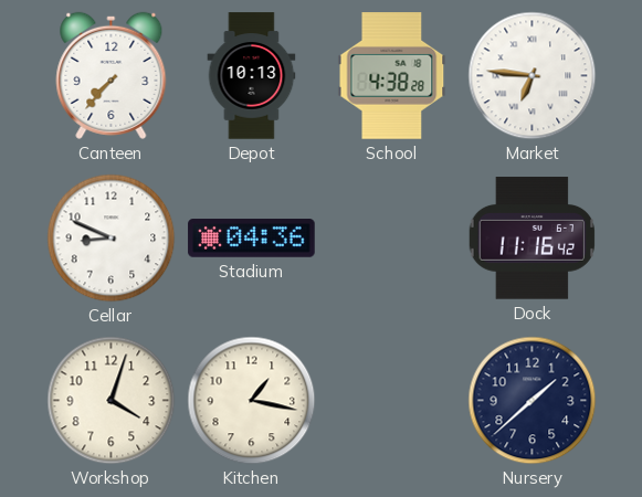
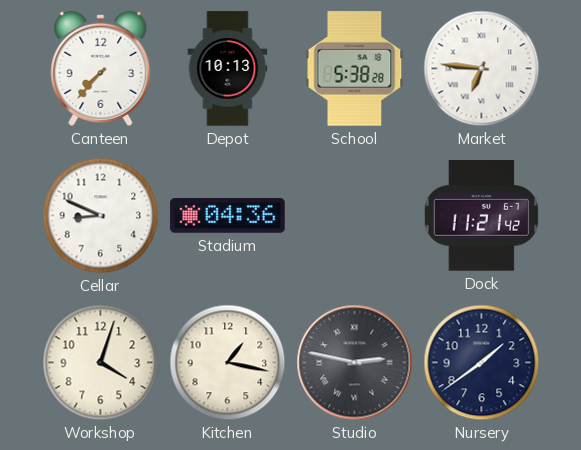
School: 4:38 -> 5:38
Dock: 11:16 -> 11:21
Studio: none -> 2:47
Nursery: 1:38 -> 1:39
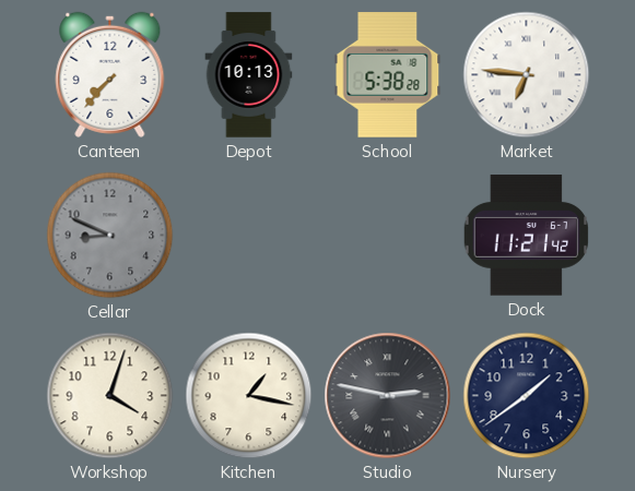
Cellar dial: white -> grey
Stadium: 04:36 -> none
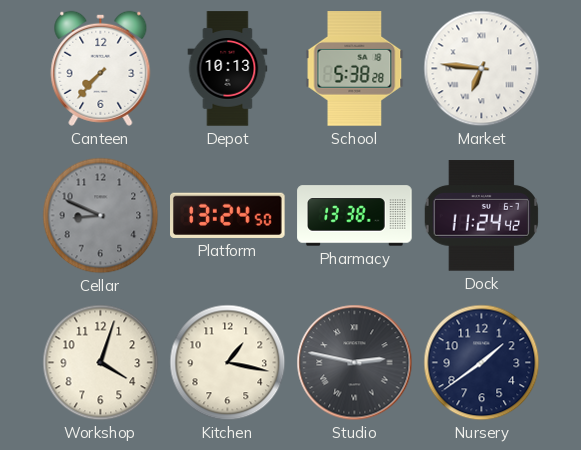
Platform: none -> 13:24
Pharmacy: none -> 13:38
Dock: 11:21 -> 11:24
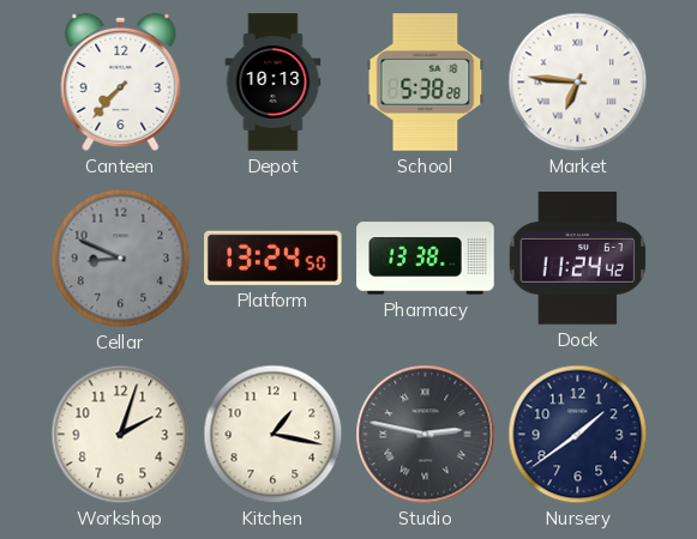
Workshop: 4:03 -> 2:03
